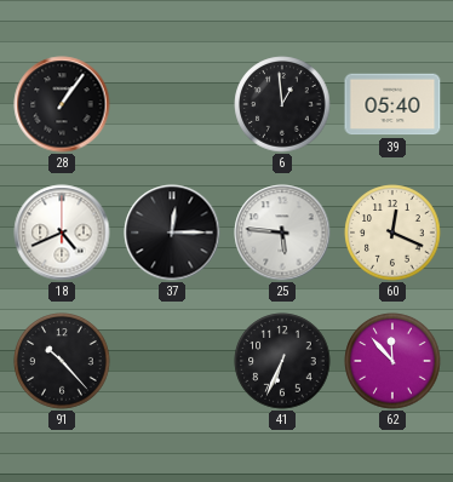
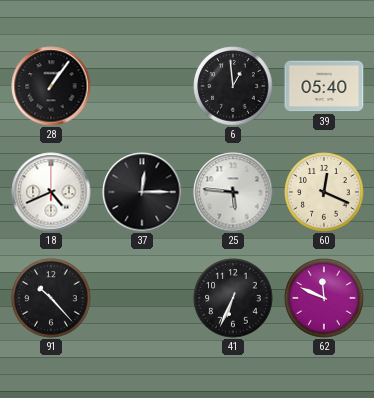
62: 11:53 -> 11:49
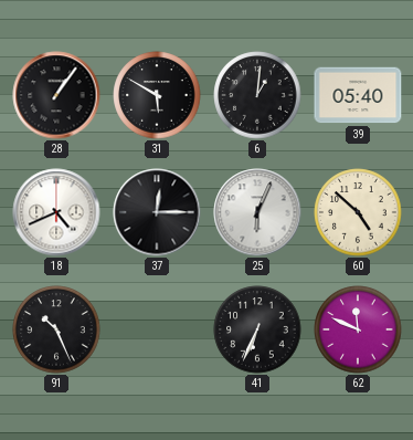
31: none -> 5:50
6: 12:59 -> 1:01
25: 5:46 -> 6:04
60: 12:19 -> 4:52
91: 10:23 -> 10:26
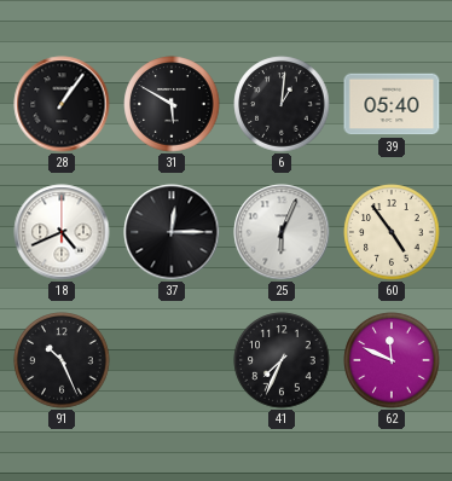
60: 4:52 -> 4:54
41: 6:34 -> 7:34
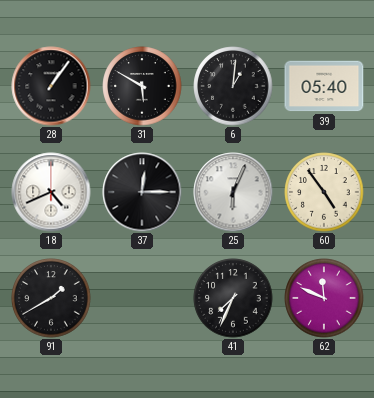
91: 10:26 -> 1:40
